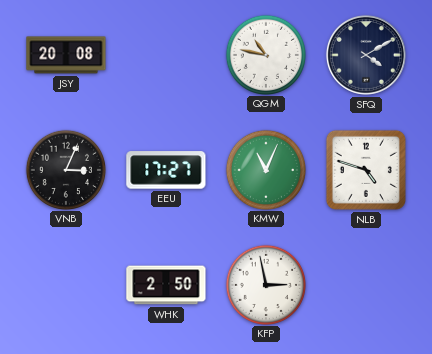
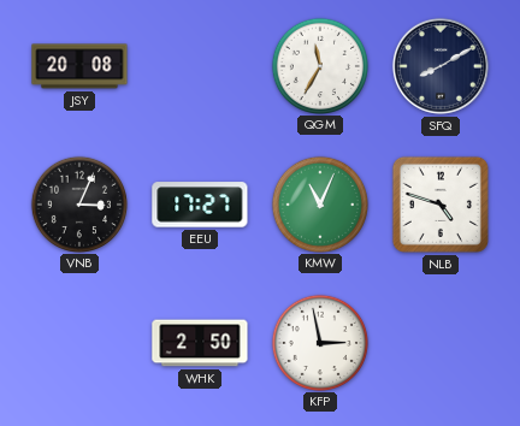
QGM: 10:47 -> 11:35
SFQ: 4:10 -> 8:10
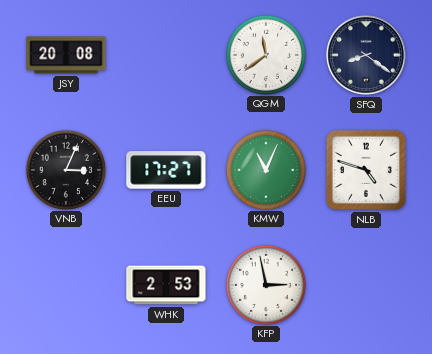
QGM: 11:35 -> 11:39
SFQ: 8:10 -> 8:21
WHK: 2:50 -> 2:53
